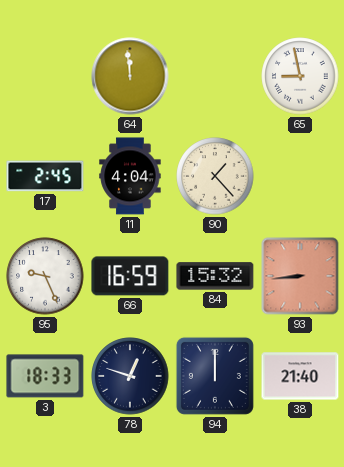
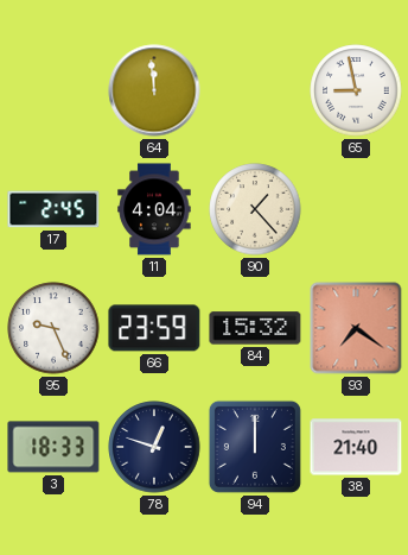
66: 16:59 -> 23:59
93: 8:44 -> 7:21
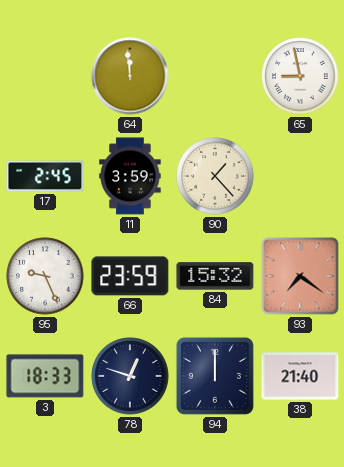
11: 4:04 -> 3:59
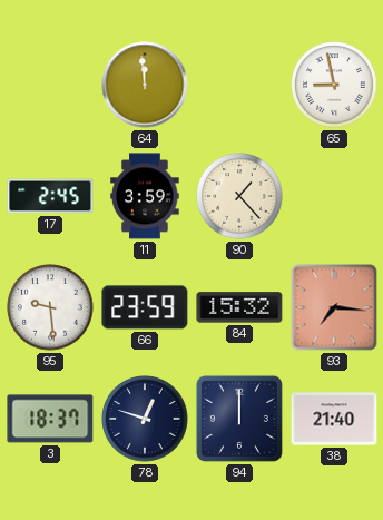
95: 9:26 -> 9:29
93: 7:21 -> 7:16
3: 18:33 -> 18:37
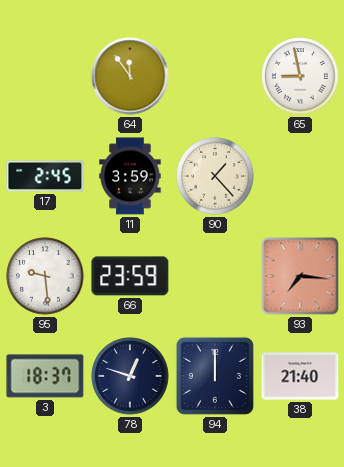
64: 11:59 -> 11:54
84: 15:32 -> none
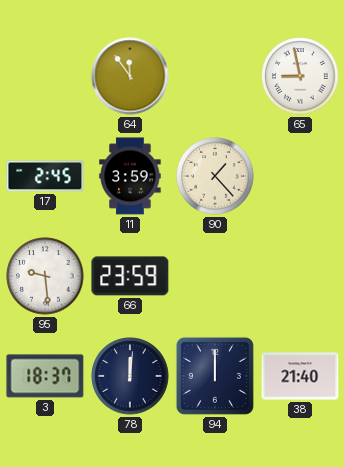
93: 7:16 -> none
78: 12:48 -> 12:01
